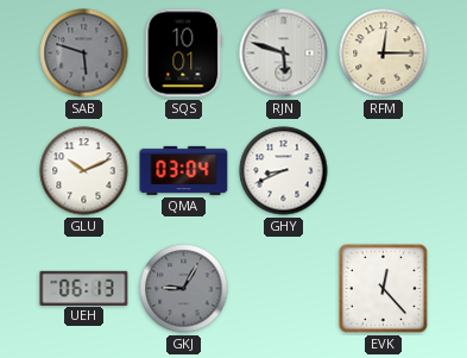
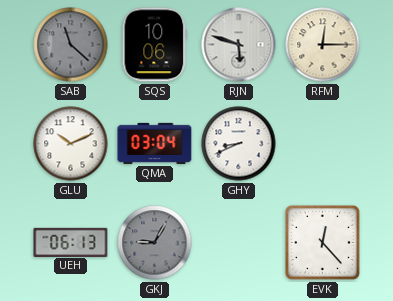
SAB: 5:48 -> 11:22
SQS: 10:01 -> 10:06
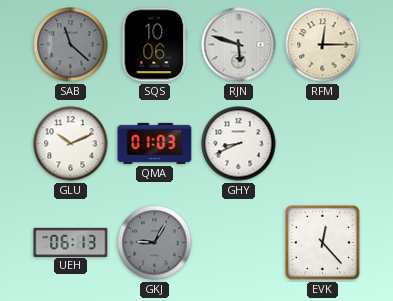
QMA: 03:04 -> 01:03
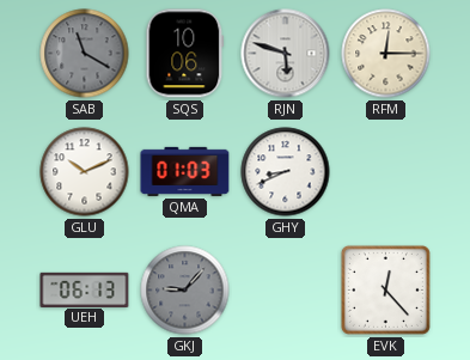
SAB: 11:22 -> 11:20
GKJ: 9:05 -> 9:07
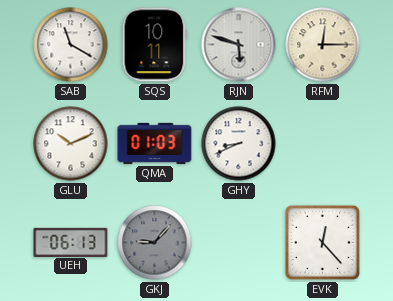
SAB dial: grey -> white
SQS: 10:06 -> 10:11
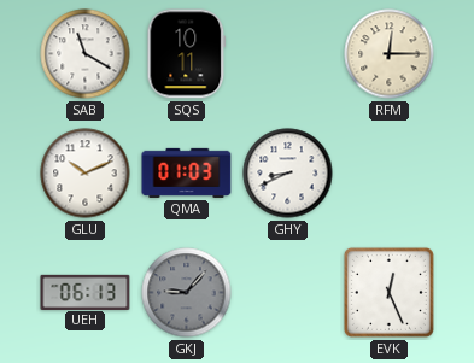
RJN: 5:48 -> none
EVK: 12:23 -> 12:26
